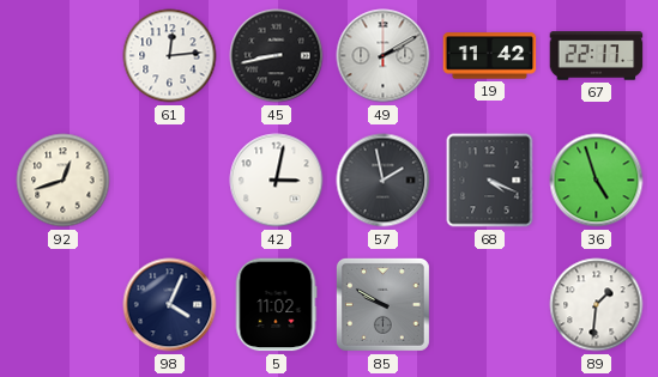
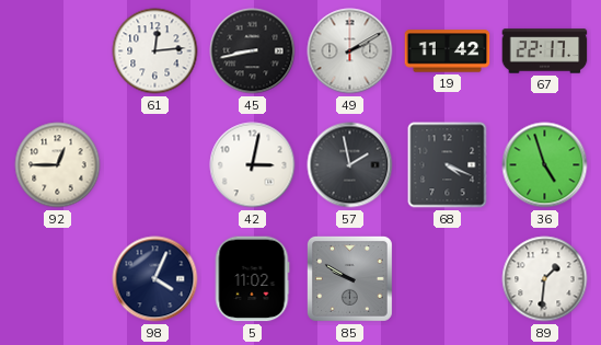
92: 12:42 -> 12:45
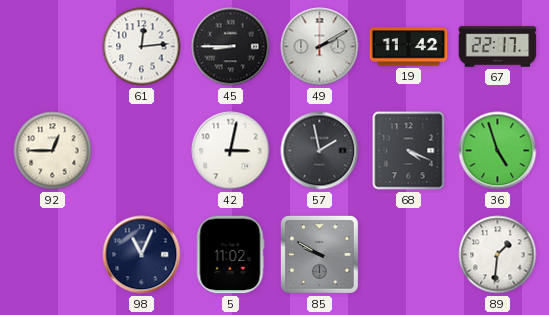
45: 8:43 -> 8:45
98: 4:04 -> 11:04
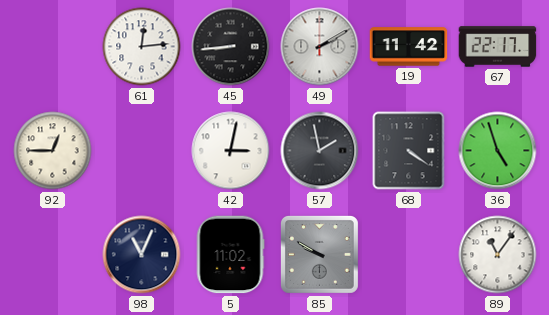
45: 8:45 -> 8:44
68: 4:19 -> 4:21
89: 1:31 -> 11:06
